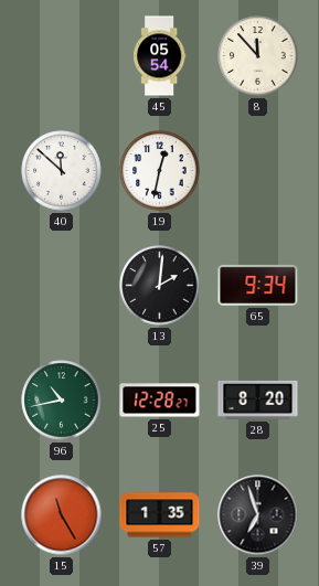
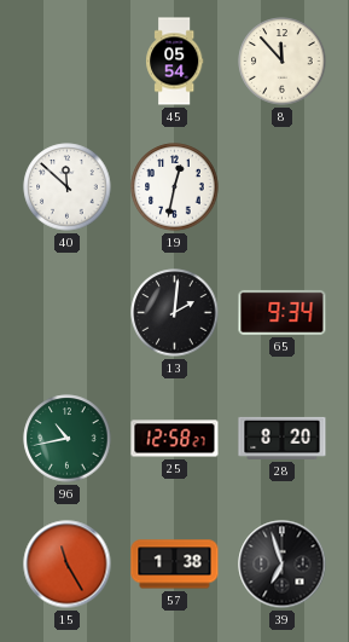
25: 12:28 -> 12:58
57: 1:35 -> 1:38
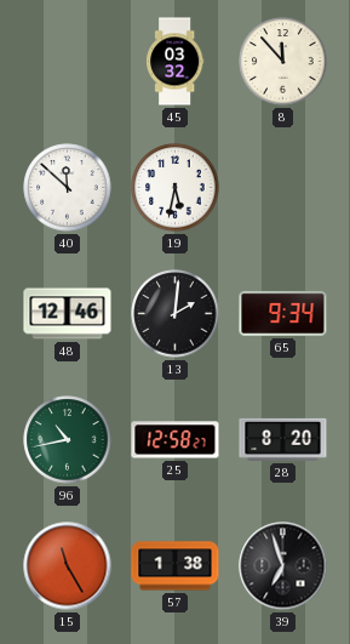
45: 05:54 -> 03:32
19: 12:32 -> 5:32
48: none -> 12:46
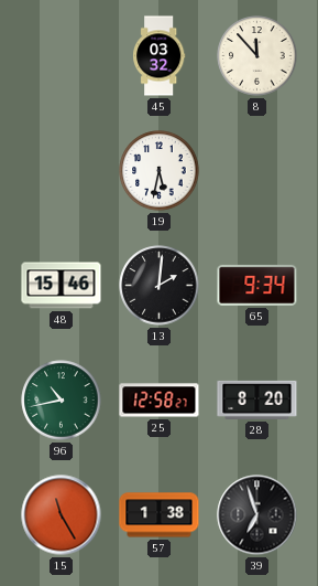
40: 11:52 -> none
48: 12:46 -> 15:46
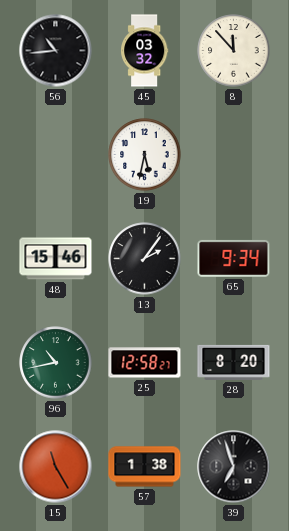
56: none -> 10:44
13: 2:01 -> 2:06
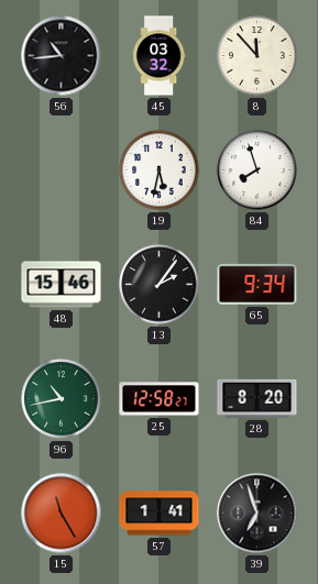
84: none -> 7:57
57: 1:38 -> 1:41
